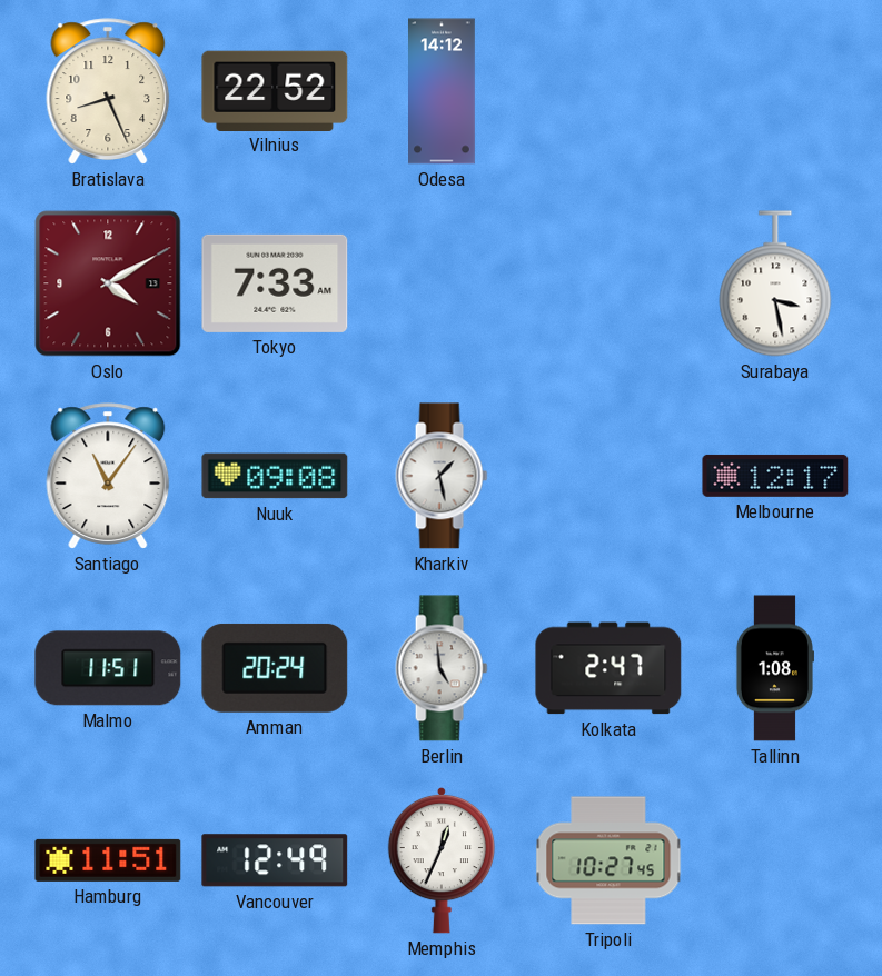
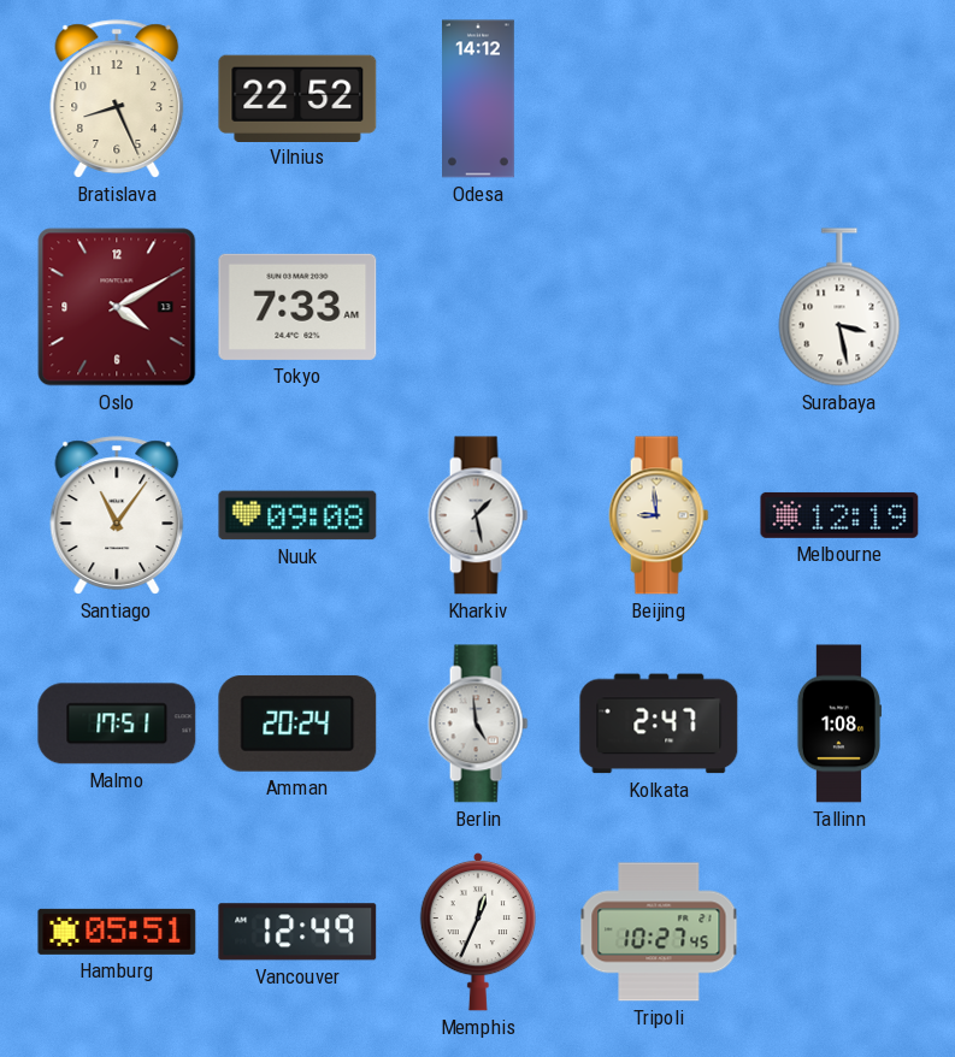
Beijing: none -> 8:59
Melbourne: 12:17 -> 12:19
Malmo: 11:51 -> 17:51
Hamburg: 11:51 -> 05:51
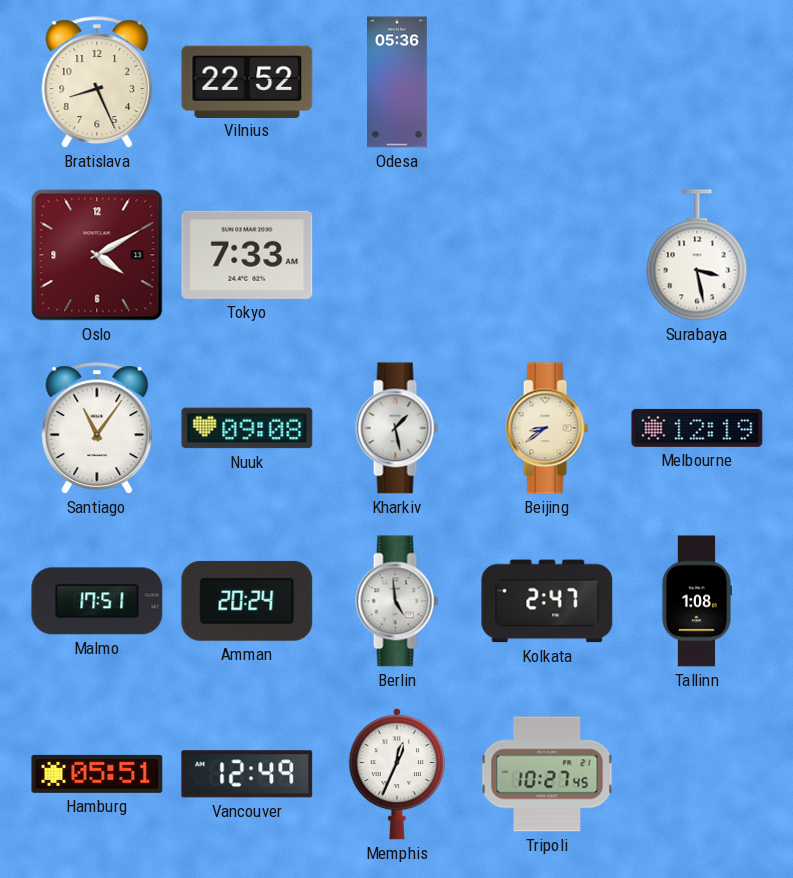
Odesa: 14:12 -> 05:36
Beijing: 8:59 -> 8:39
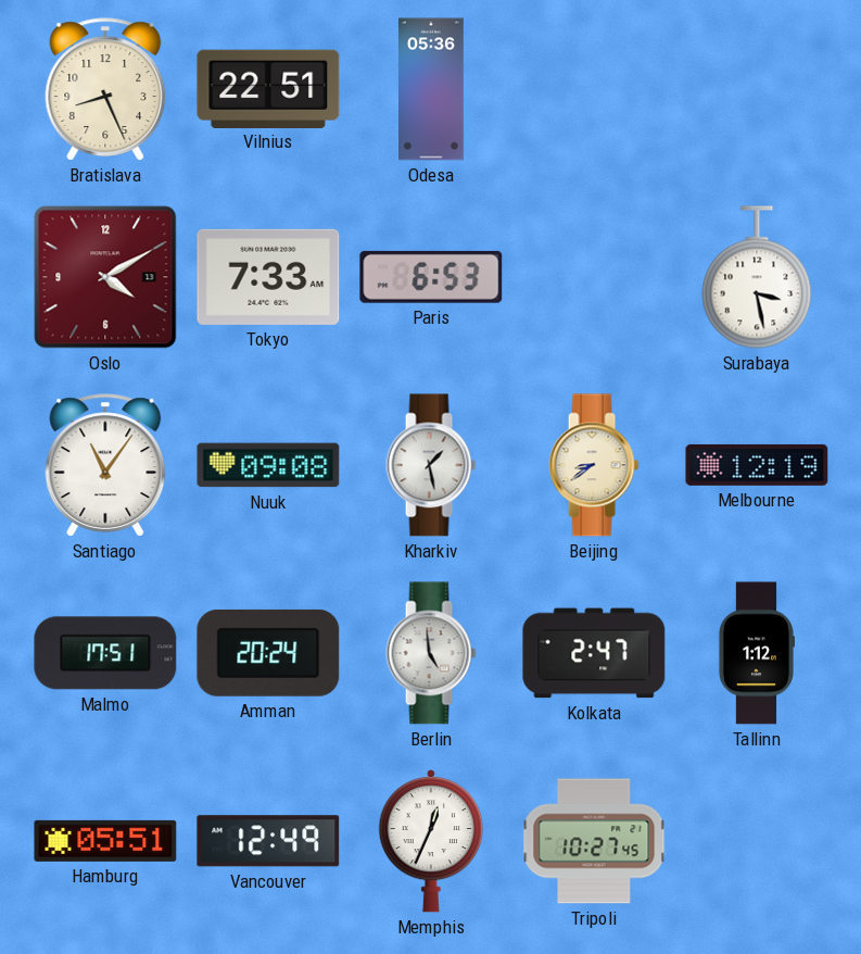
Vilnius: 22:52 -> 22:51
Paris: none -> 6:53
Tallinn: 1:08 -> 1:12
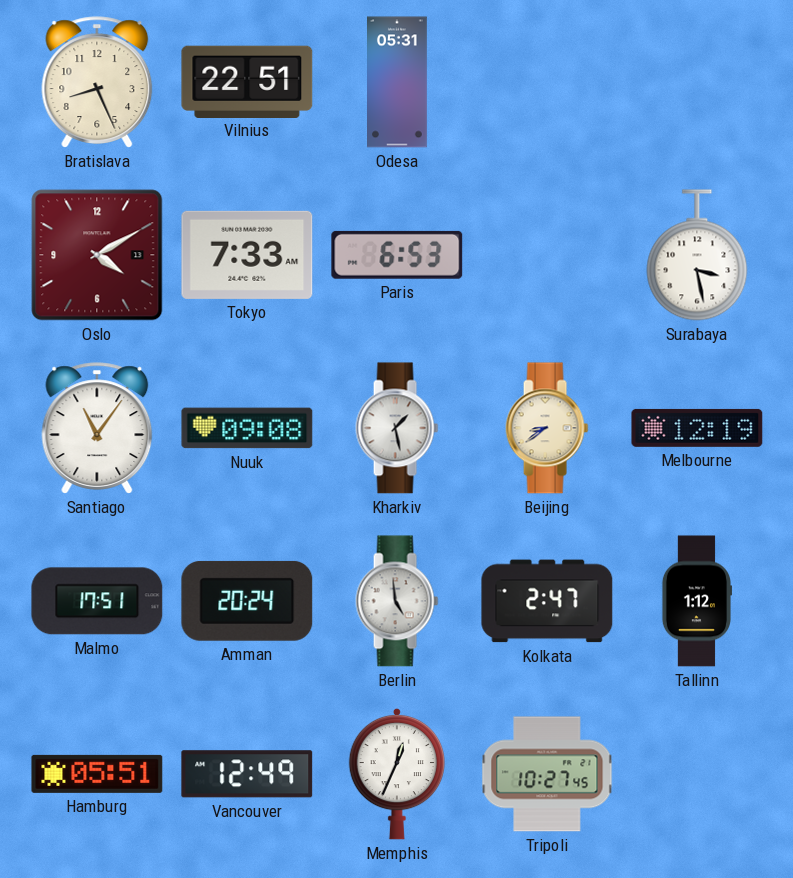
Odesa: 05:36 -> 05:31
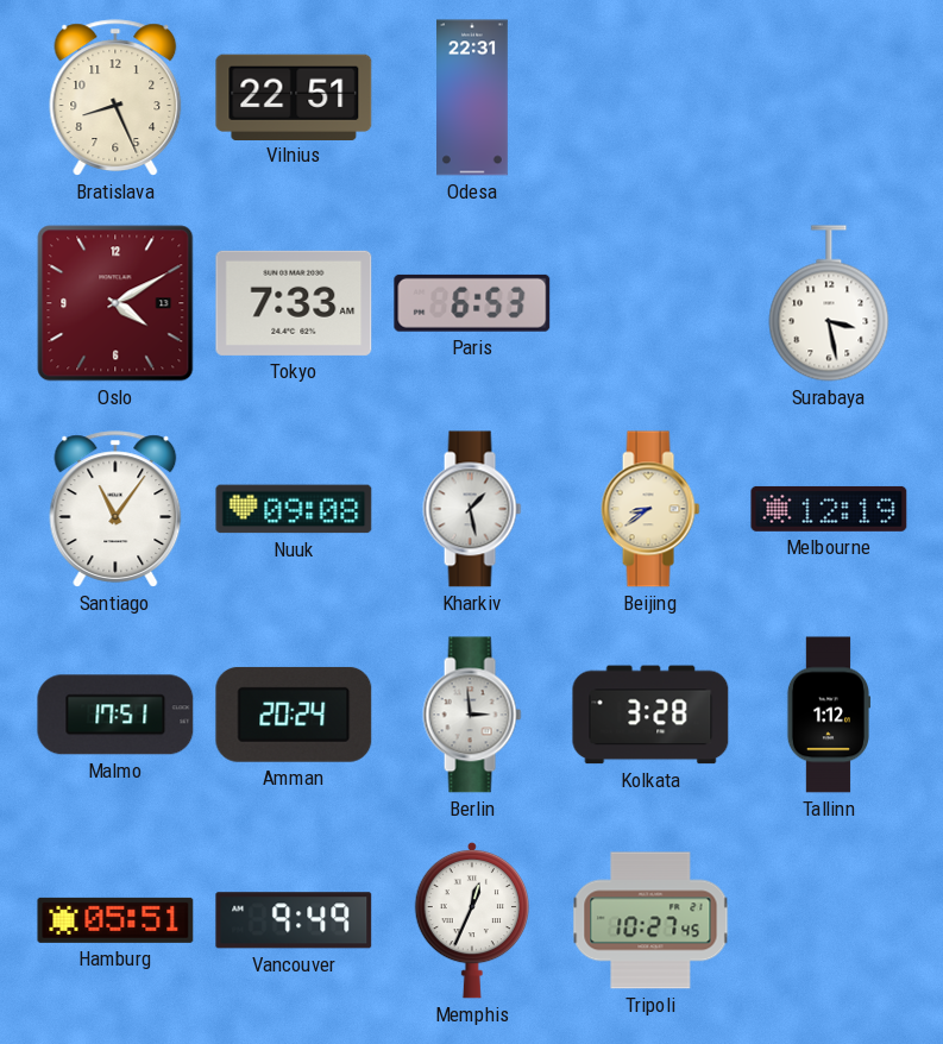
Odesa: 05:31 -> 22:31
Berlin: 4:59 -> 2:59
Kolkata: 2:47 -> 3:28
Vancouver: 12:49 -> 9:49
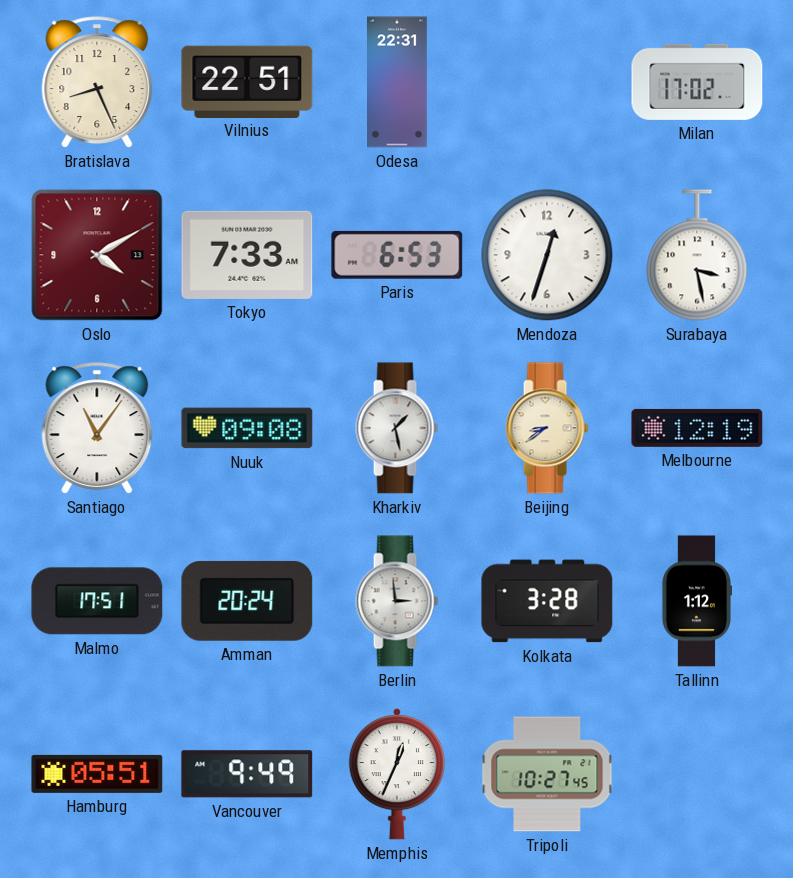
Milan: none -> 17:02
Mendoza: none -> 12:33
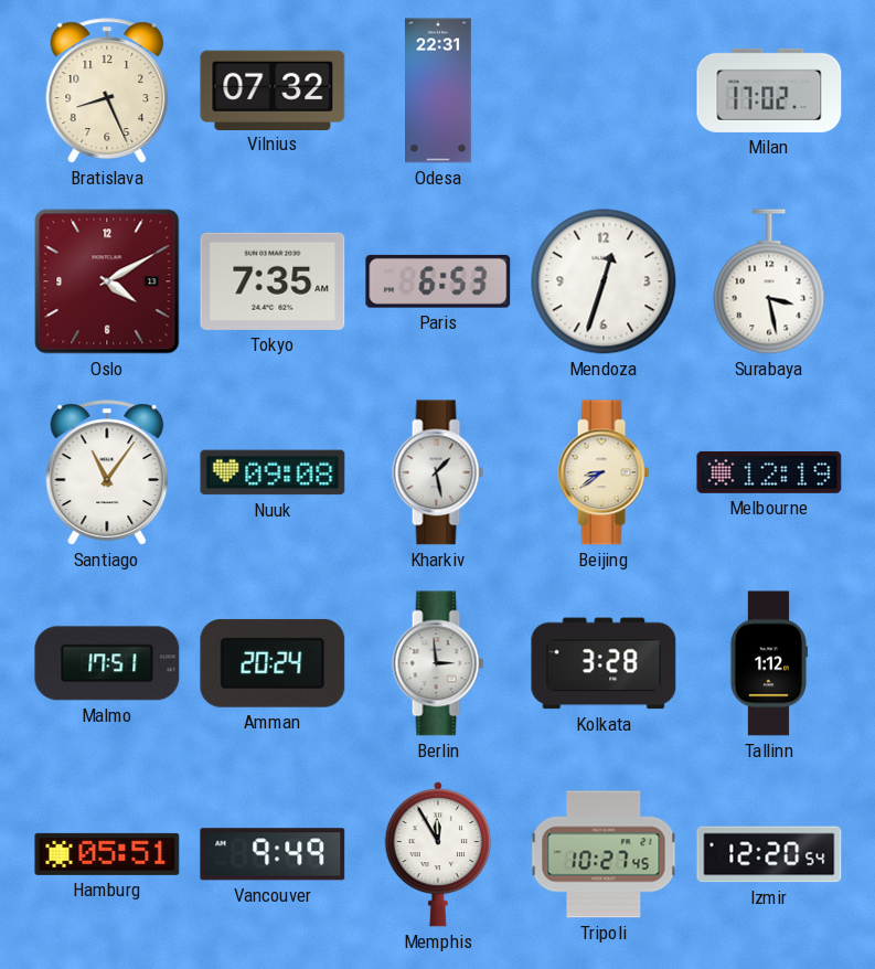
Vilnius: 22:51 -> 07:32
Tokyo: 7:33 -> 7:35
Memphis: 12:34 -> 11:55
Izmir: none -> 12:20
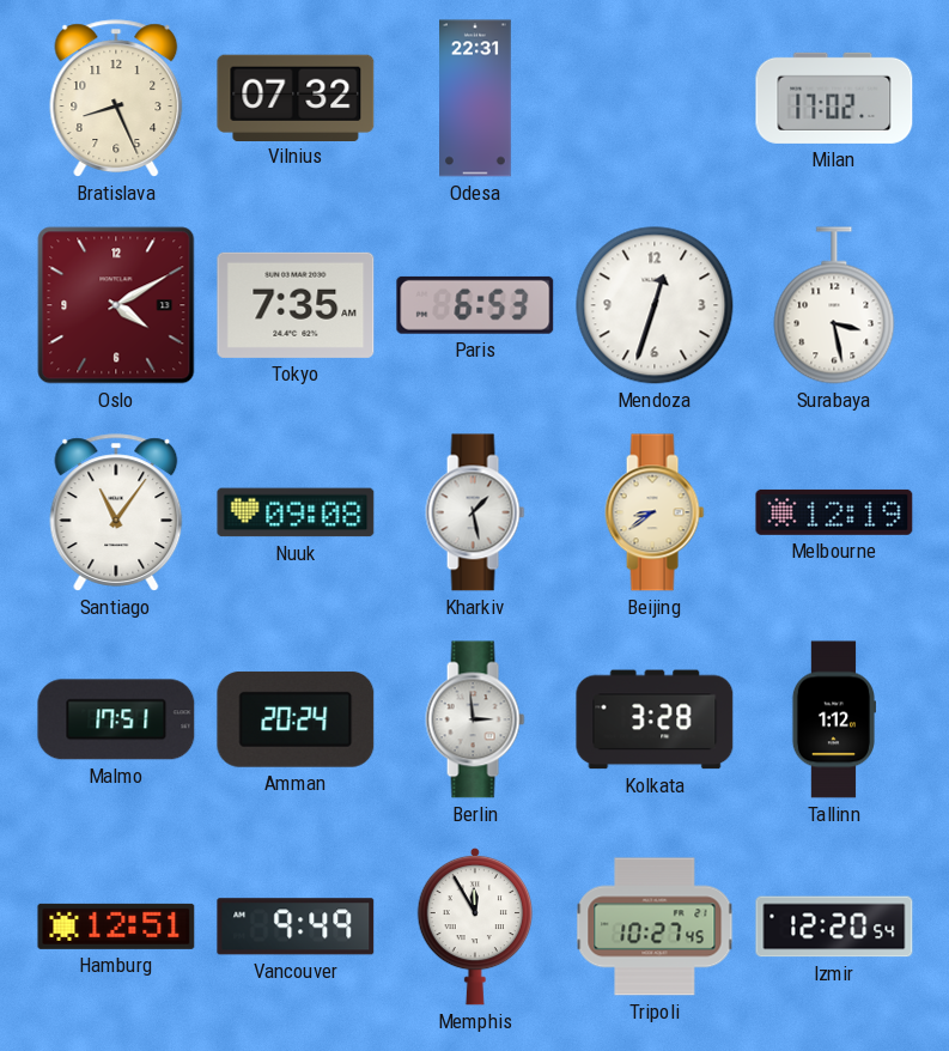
Hamburg: 05:51 -> 12:51
